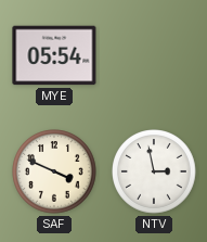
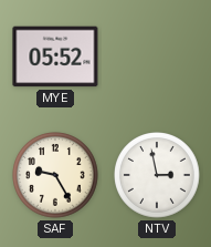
MYE: 05:54 -> 05:52
SAF: 3:49 -> 9:25
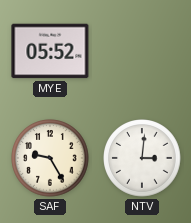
NTV: 2:58 -> 3:01
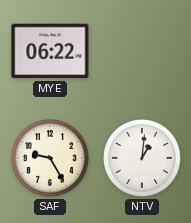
MYE: 05:52 -> 06:22
NTV: 3:01 -> 1:01
